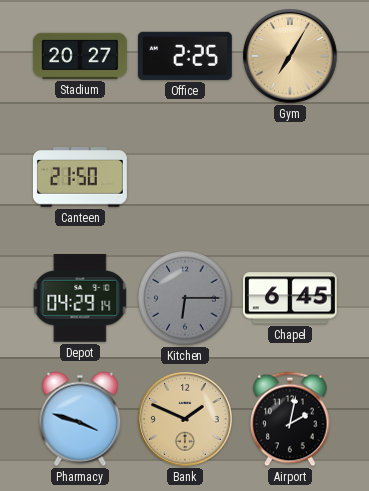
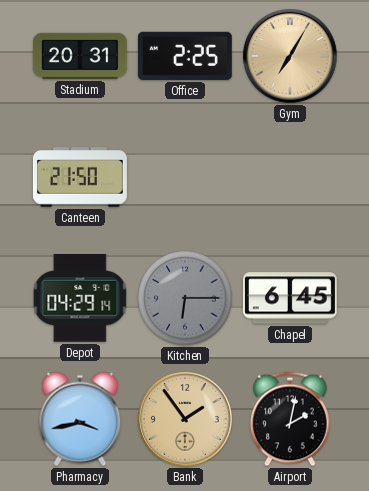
Stadium: 20:27 -> 20:31
Pharmacy: 3:48 -> 3:43
Bank: 1:49 -> 1:54
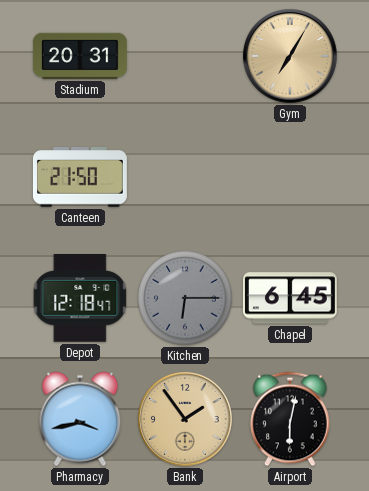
Office: 2:25 -> none
Depot: 04:29 -> 12:18
Airport: 2:02 -> 6:02
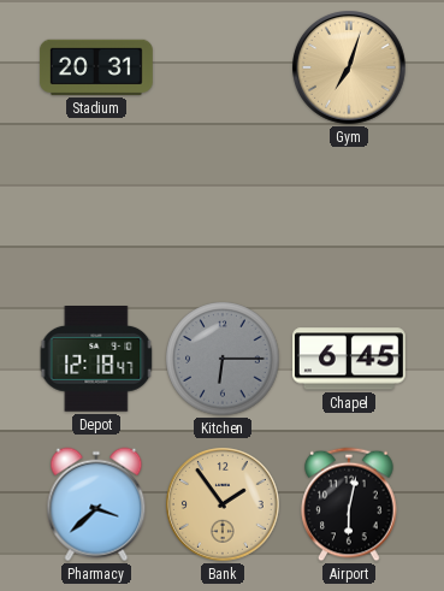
Gym: 7:05 -> 7:03
Canteen: 21:50 -> none
Pharmacy: 3:43 -> 3:38
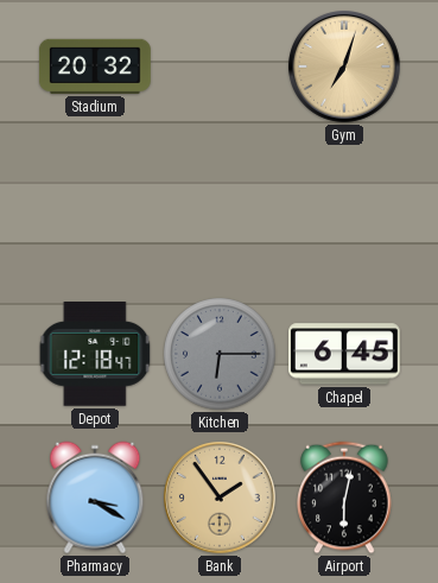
Stadium: 20:31 -> 20:32
Pharmacy: 3:38 -> 3:20
